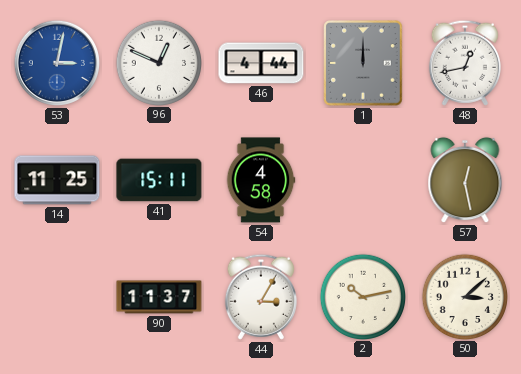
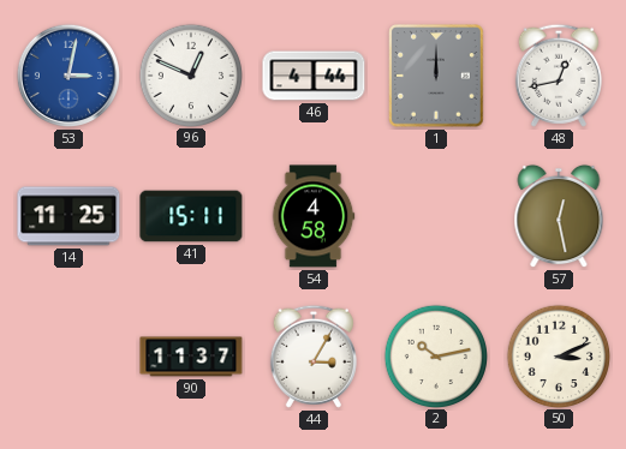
50: 3:08 -> 3:11
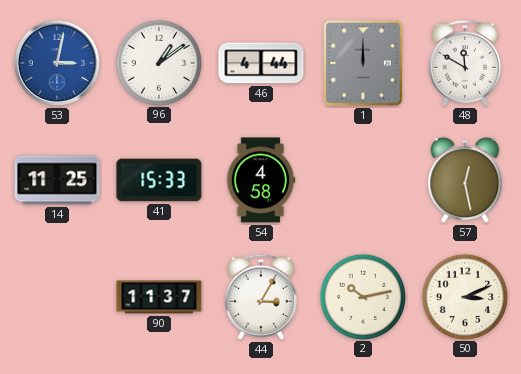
96: 12:49 -> 1:09
48: 12:43 -> 11:50
41: 15:11 -> 15:33
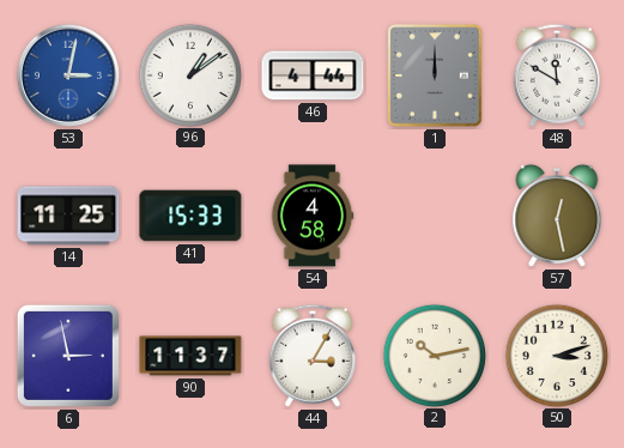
6: none -> 2:58
50: 3:11 -> 3:12
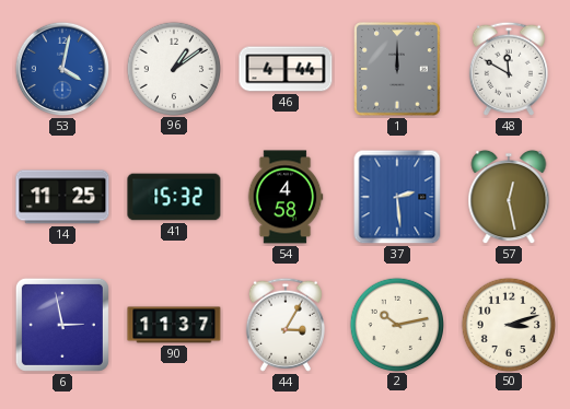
53: 3:02 -> 4:02
41: 15:33 -> 15:32
37: none -> 2:29
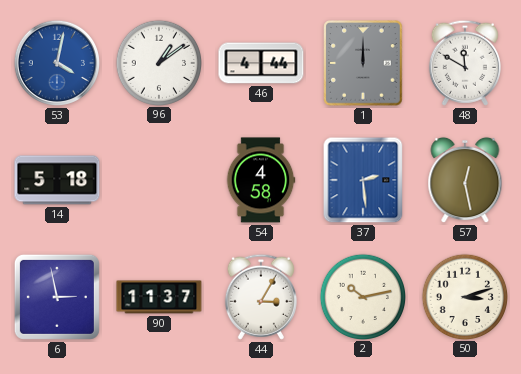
14: 11:25 -> 5:18
41: 15:32 -> none
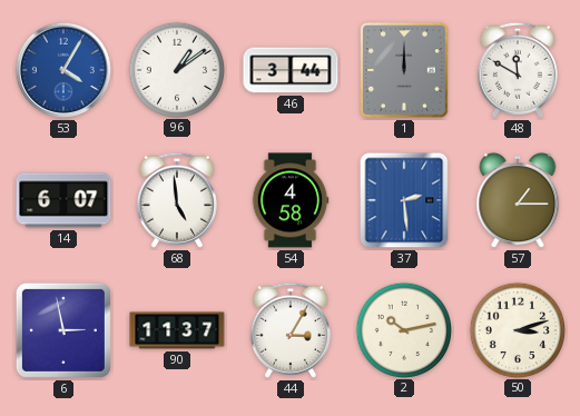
53: 4:02 -> 4:05
46: 4:44 -> 3:44
14: 5:18 -> 6:07
68: none -> 4:59
57: 12:28 -> 1:15
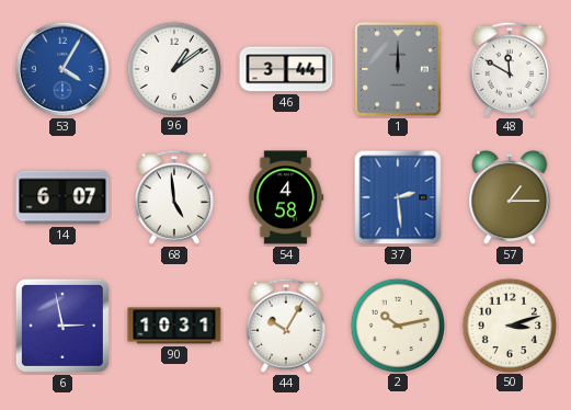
90: 11:37 -> 10:31
44: 3:05 -> 10:05
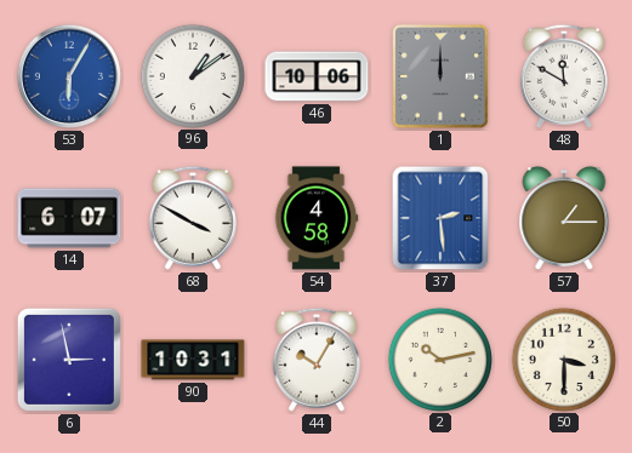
53: 4:05 -> 6:05
46: 3:44 -> 10:06
68: 4:59 -> 3:50
50: 3:12 -> 3:30
